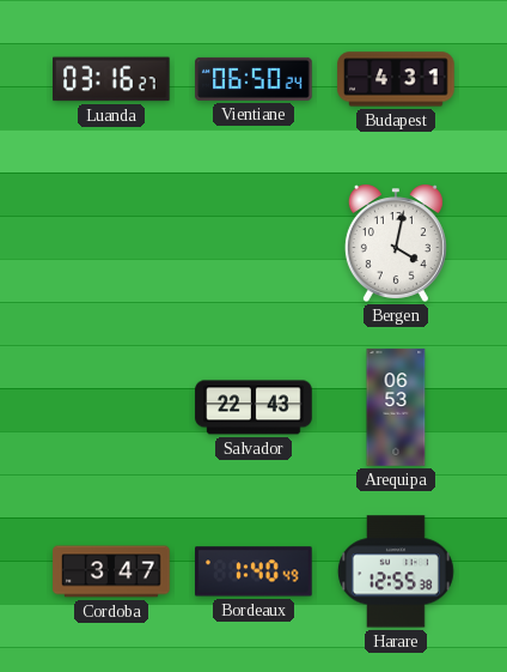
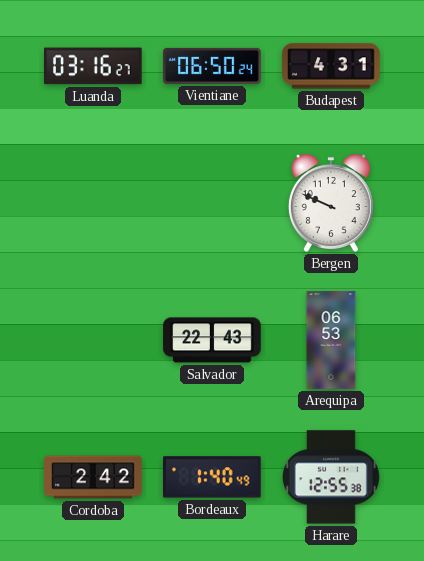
Bergen: 4:02 -> 9:49
Cordoba: 3:47 -> 2:42
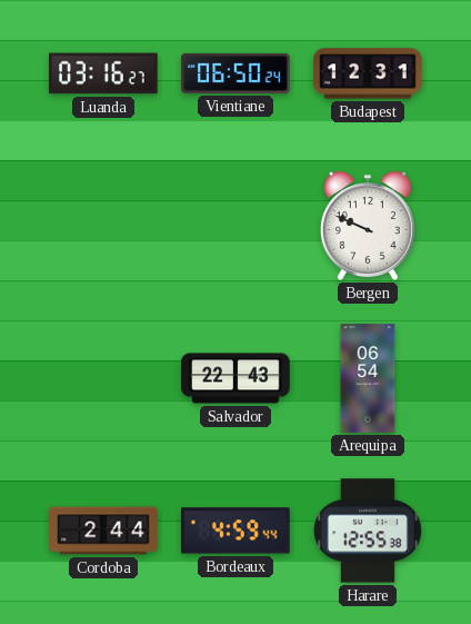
Budapest: 4:31 -> 12:31
Arequipa: 06:53 -> 06:54
Cordoba: 2:42 -> 2:44
Bordeaux: 1:40 -> 4:59
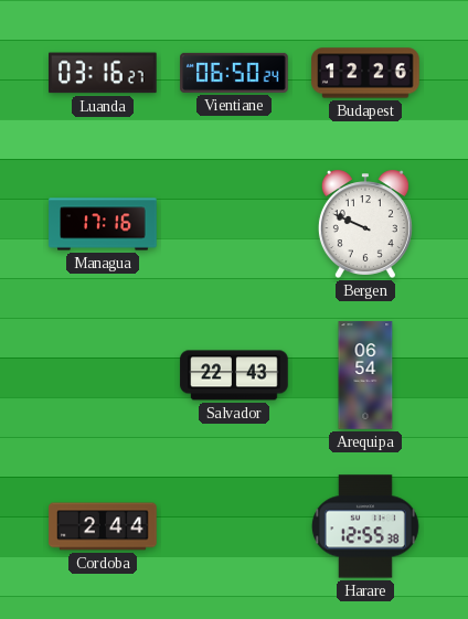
Budapest: 12:31 -> 12:26
Managua: none -> 17:16
Bordeaux: 4:59 -> none
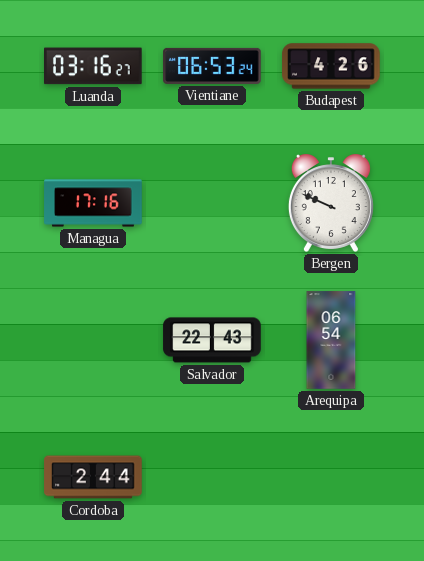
Vientiane: 06:50 -> 06:53
Budapest: 12:26 -> 4:26
Harare: 12:55 -> none
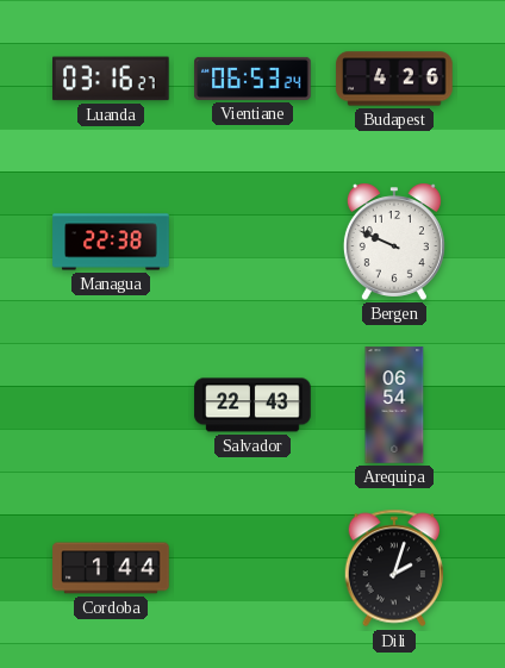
Managua: 17:16 -> 22:38
Cordoba: 2:44 -> 1:44
Dili: none -> 2:03
